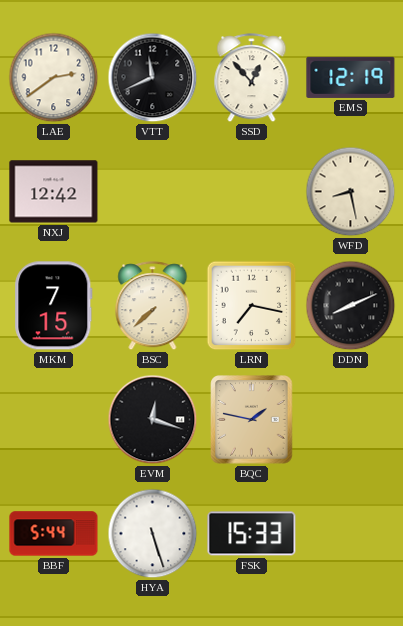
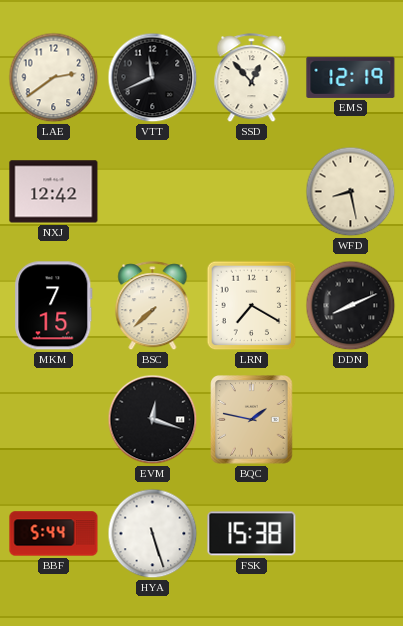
LRN: 7:17 -> 7:20
FSK: 15:33 -> 15:38
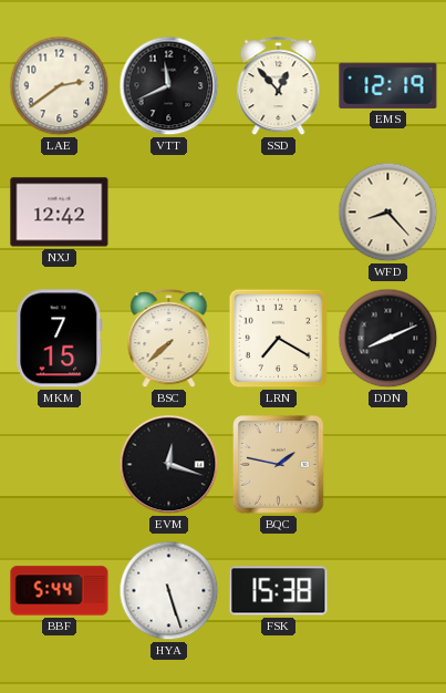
WFD: 8:28 -> 8:23
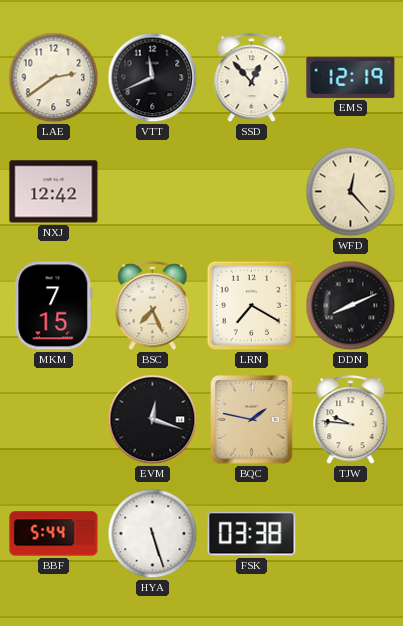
WFD: 8:23 -> 12:23
BSC: 7:38 -> 7:26
TJW: none -> 9:46
FSK: 15:38 -> 03:38
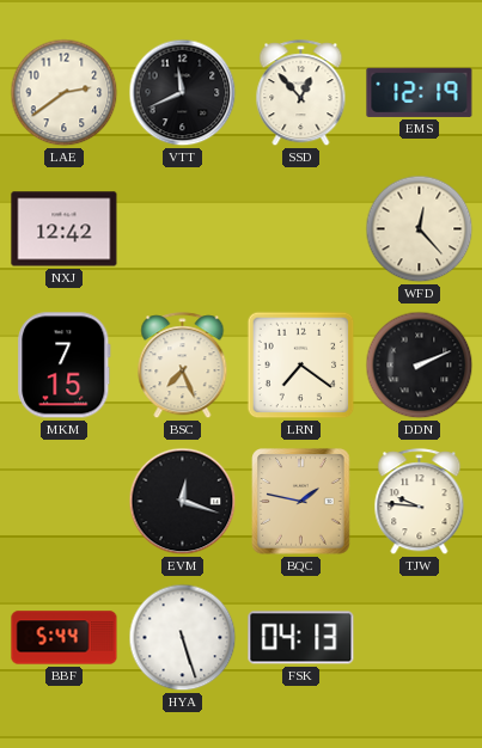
LRN: 7:20 -> 7:21
DDN: 8:11 -> 2:11
FSK: 03:38 -> 04:13
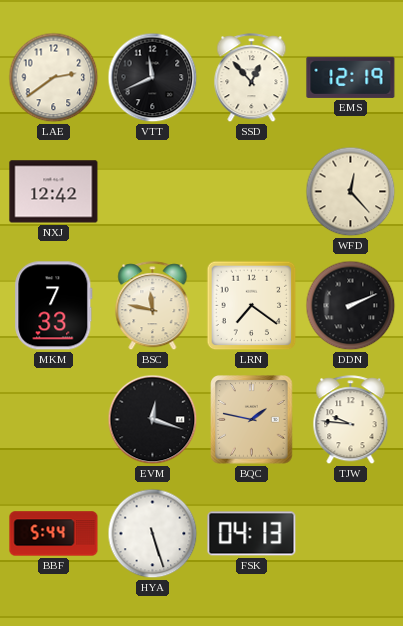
MKM: 7:15 -> 7:33
BSC: 7:26 -> 11:47
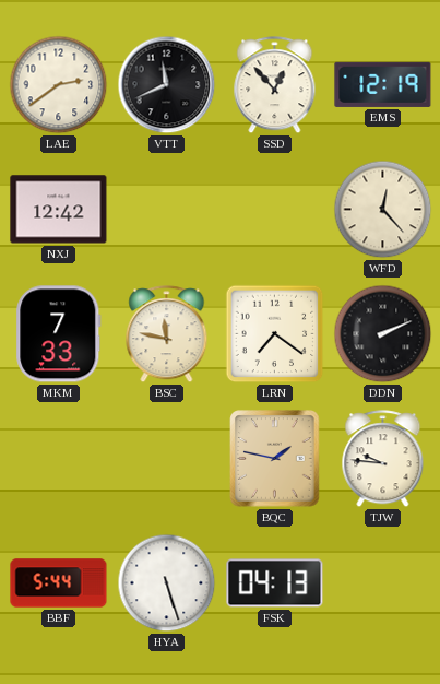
EVM: 12:18 -> none
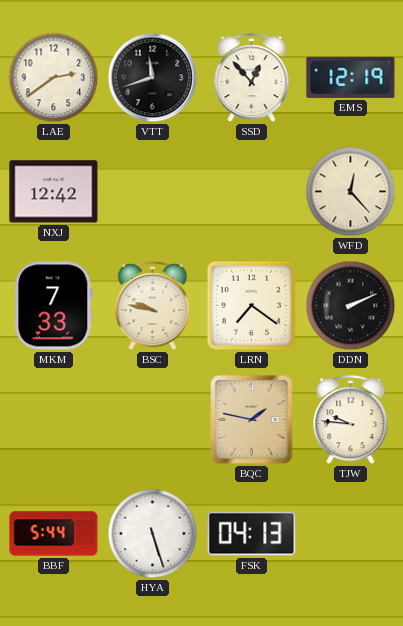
VTT: 11:41 -> 11:42
BSC: 11:47 -> 9:47
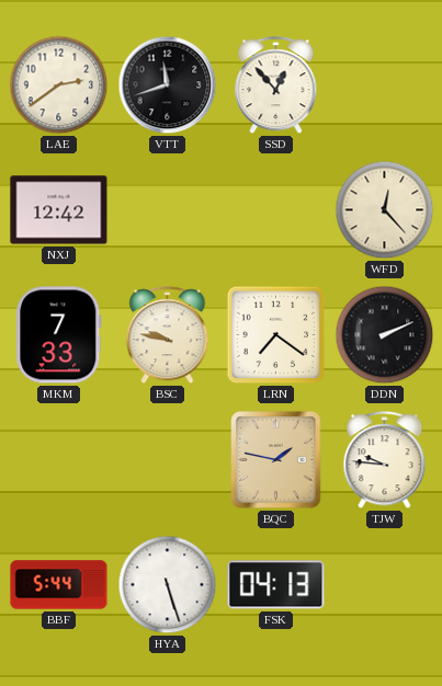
EMS: 12:19 -> none
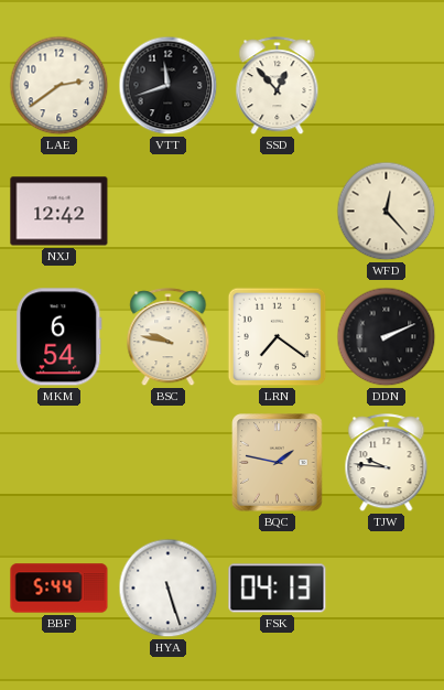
MKM: 7:33 -> 6:54
